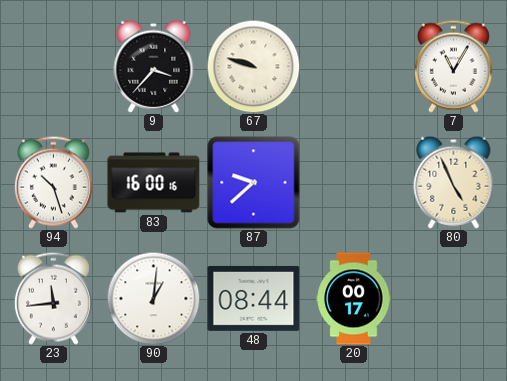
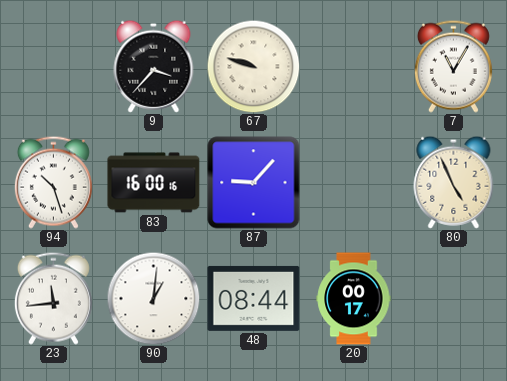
87: 9:38 -> 9:07
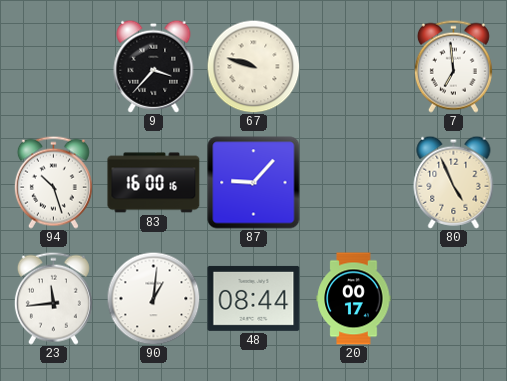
7: 11:05 -> 6:59
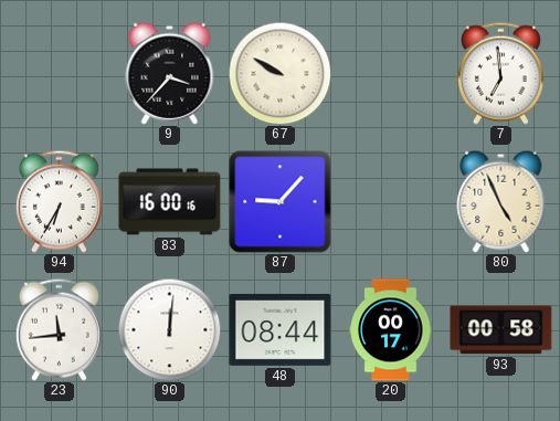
67: 9:48 -> 9:50
94: 10:27 -> 6:35
90: 1:01 -> 12:01
93: none -> 00:58
